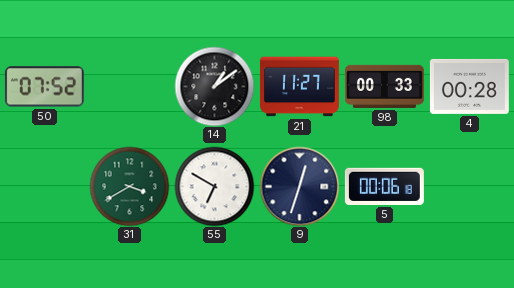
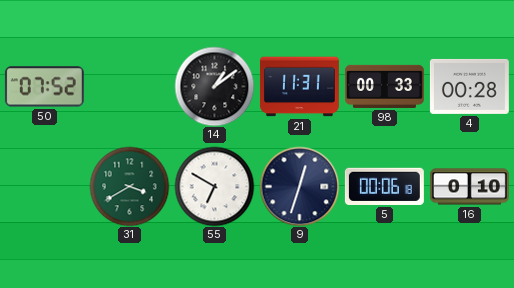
21: 11:27 -> 11:31
16: none -> 0:10
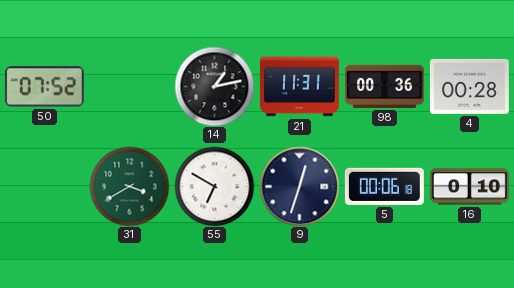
14: 1:09 -> 1:13
98: 00:33 -> 00:36
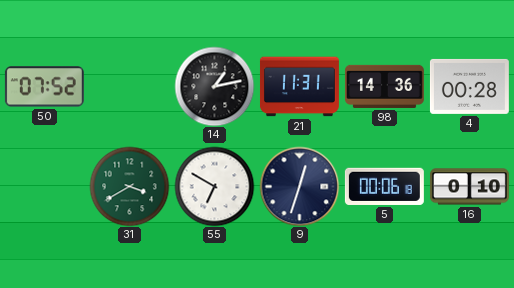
98: 00:36 -> 14:36
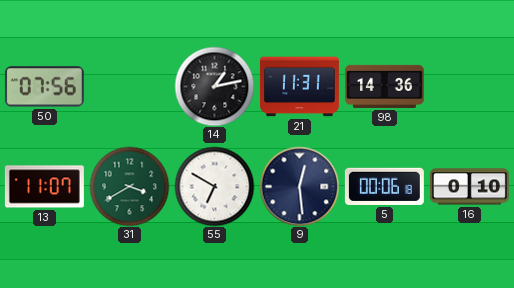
50: 07:52 -> 07:56
4: 00:28 -> none
13: none -> 11:07
9: 12:33 -> 12:29
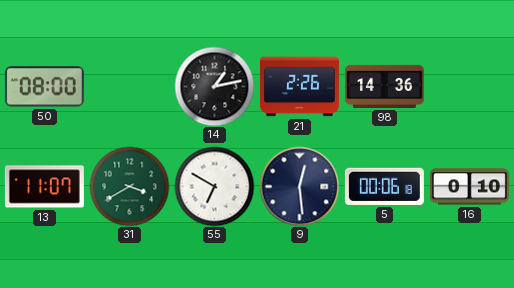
50: 07:56 -> 08:00
21: 11:31 -> 2:26
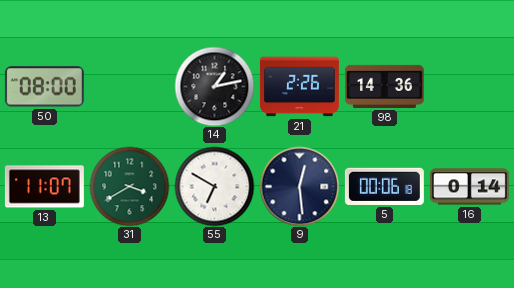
16: 0:10 -> 0:14
